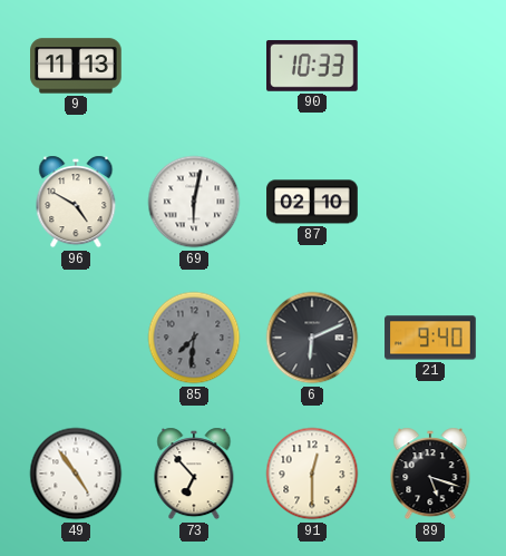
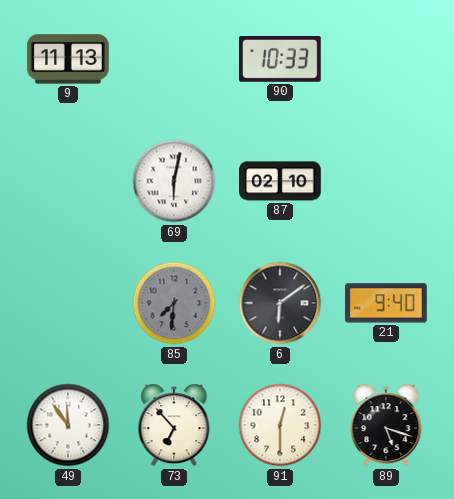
96: 4:50 -> none
6: 6:11 -> 6:09
49: 4:54 -> 11:54
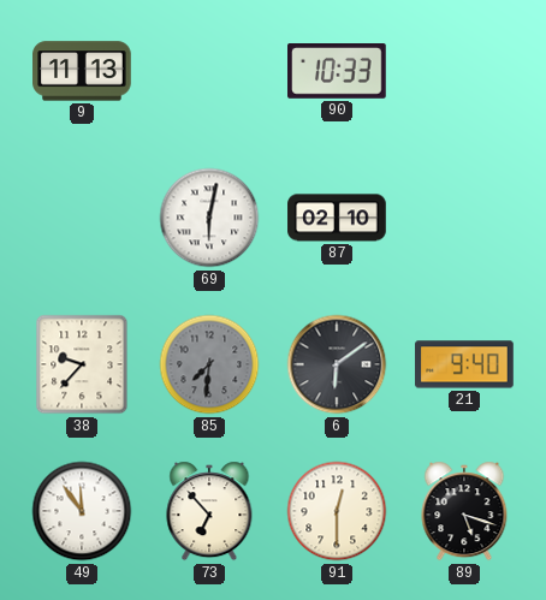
38: none -> 9:37
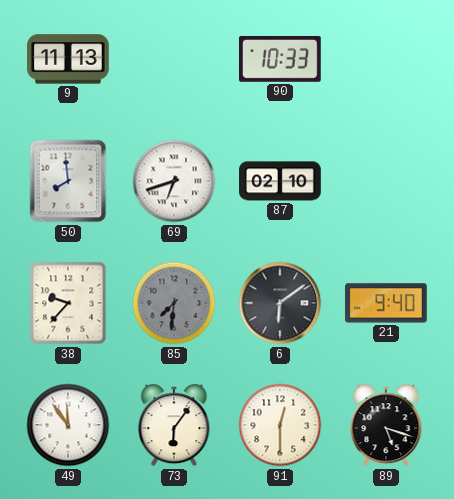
50: none -> 7:59
69: 6:02 -> 6:42
73: 6:53 -> 6:06
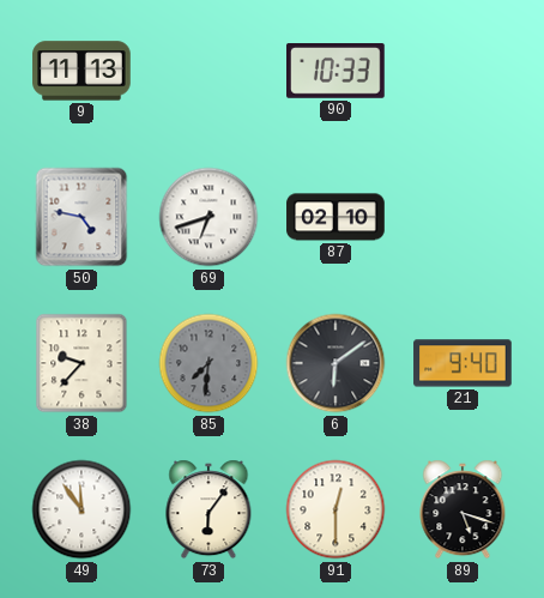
50: 7:59 -> 4:47
